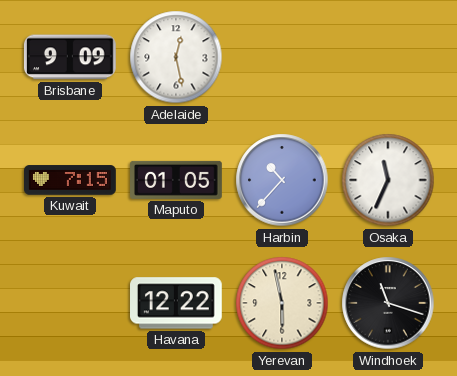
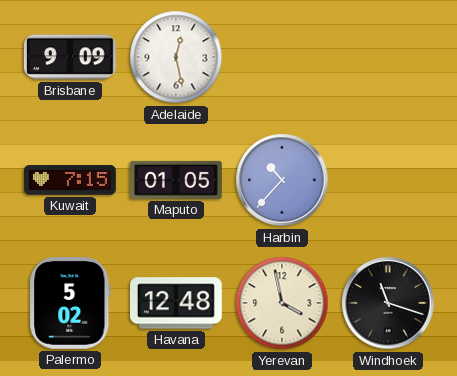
Osaka: 11:34 -> none
Palermo: none -> 5:02
Havana: 12:22 -> 12:48
Yerevan: 5:58 -> 3:58
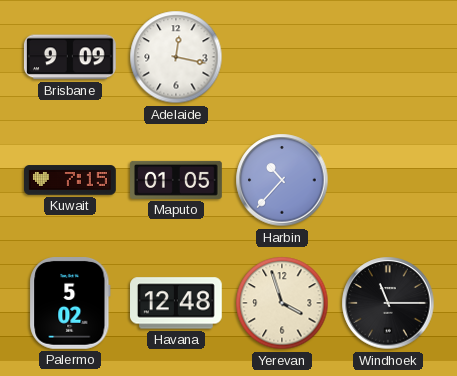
Adelaide: 12:28 -> 12:17
Yerevan: 3:58 -> 3:57
Windhoek: 11:18 -> 11:15
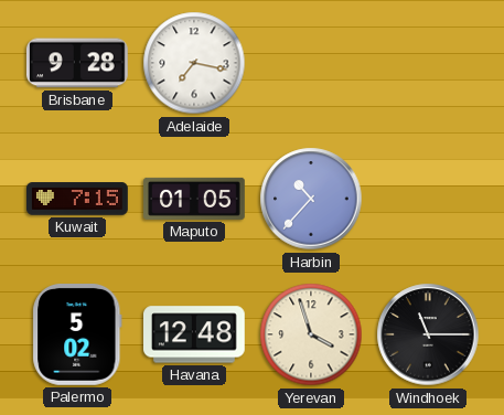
Brisbane: 9:09 -> 9:28
Adelaide: 12:17 -> 7:17
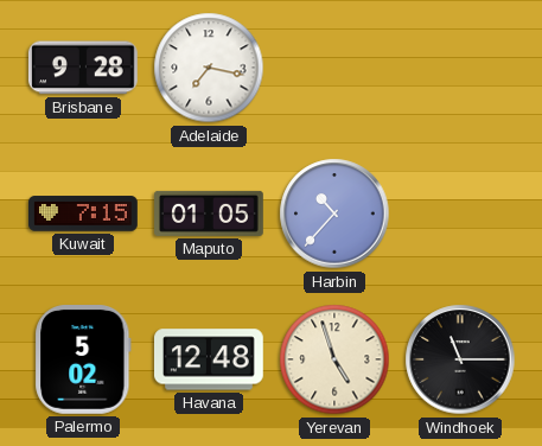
Yerevan: 3:57 -> 4:57
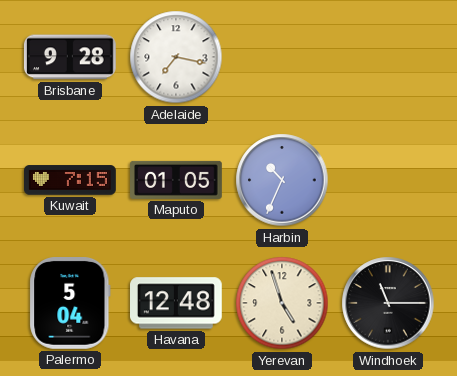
Harbin: 10:37 -> 10:34
Palermo: 5:02 -> 5:04
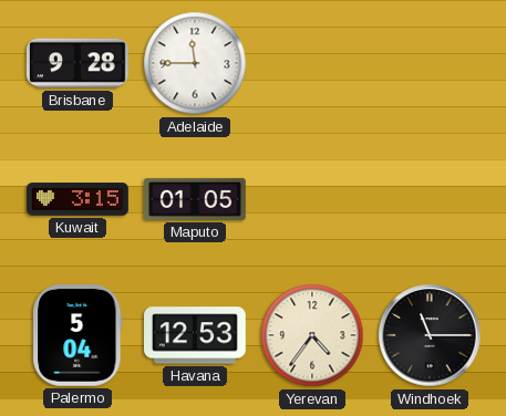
Adelaide: 7:17 -> 11:45
Kuwait: 7:15 -> 3:15
Harbin: 10:34 -> none
Havana: 12:48 -> 12:53
Yerevan: 4:57 -> 4:36
